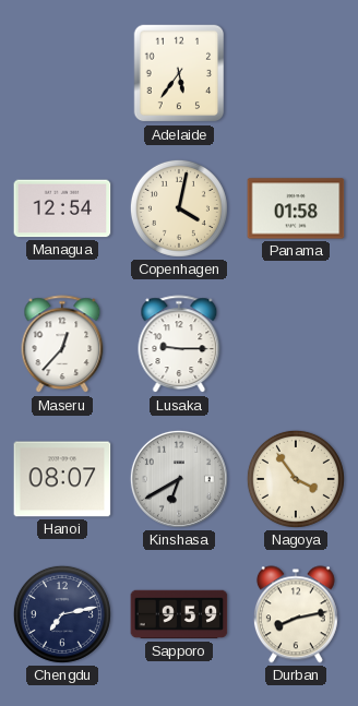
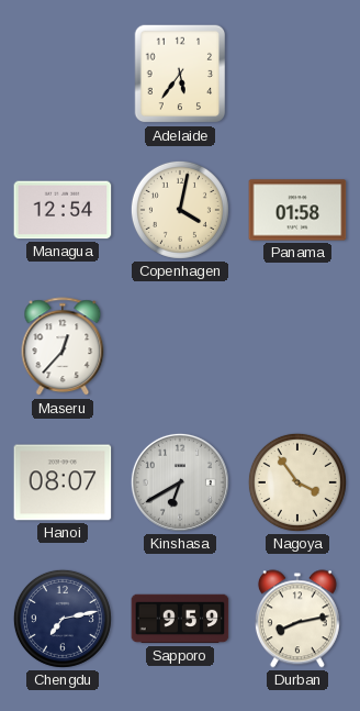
Lusaka: 9:15 -> none
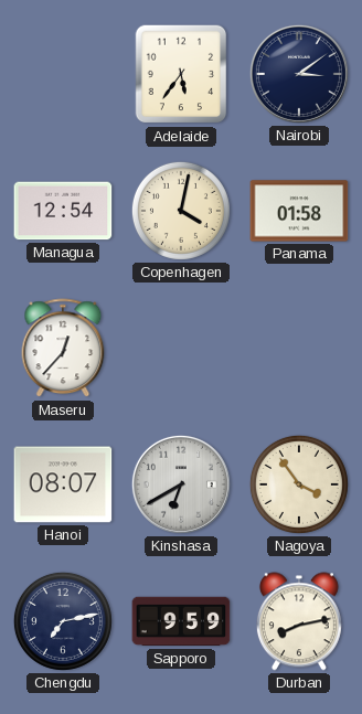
Nairobi: none -> 3:09
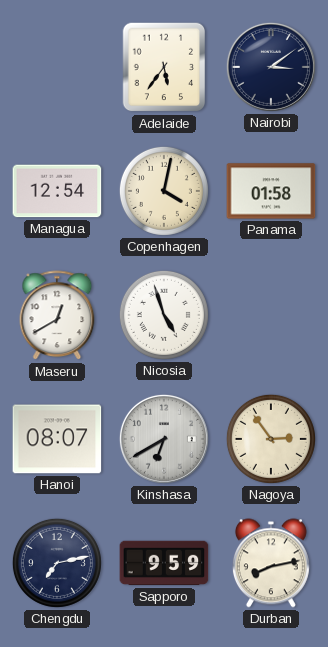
Maseru: 12:37 -> 12:40
Nicosia: none -> 4:57
Nagoya: 3:54 -> 2:54
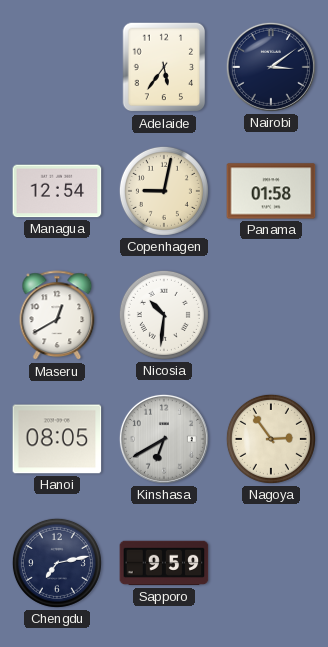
Copenhagen: 4:02 -> 9:02
Nicosia: 4:57 -> 10:31
Hanoi: 08:07 -> 08:05
Durban: 8:13 -> none
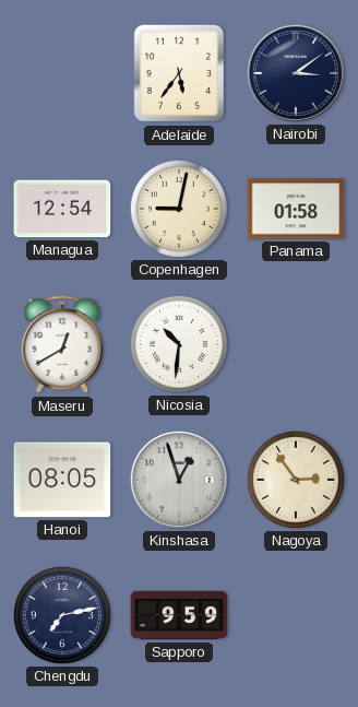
Kinshasa: 6:40 -> 12:57
